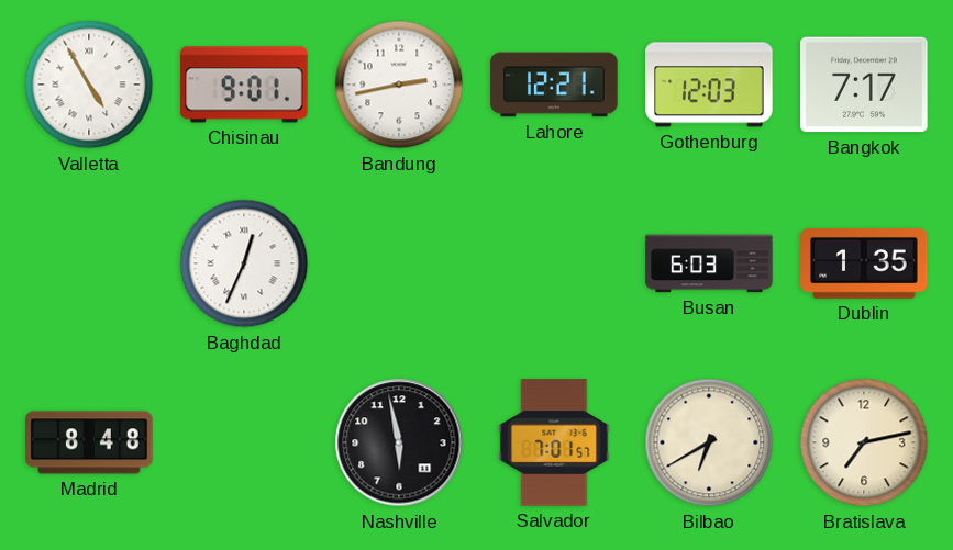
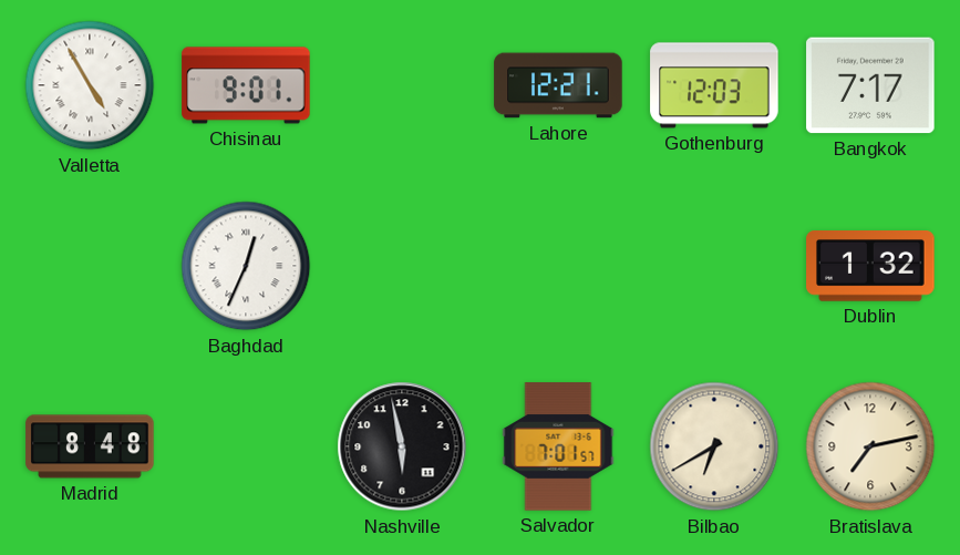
Bandung: 2:43 -> none
Busan: 6:03 -> none
Dublin: 1:35 -> 1:32
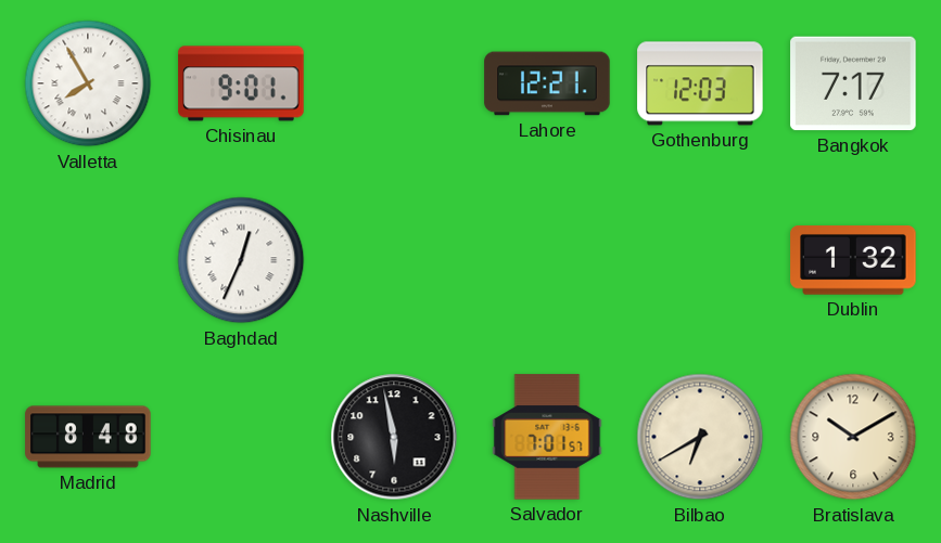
Valletta: 4:55 -> 7:55
Bratislava: 7:13 -> 10:10
